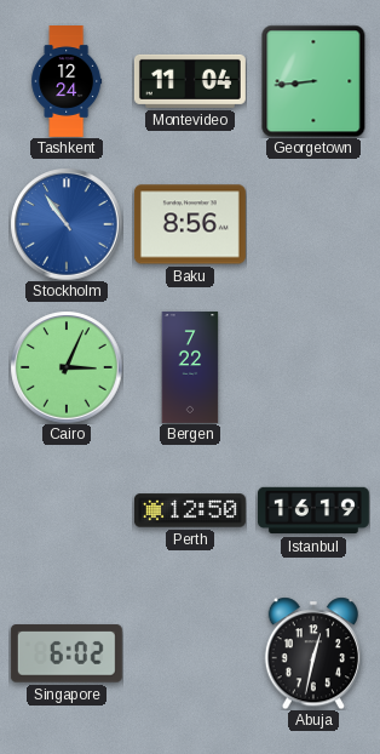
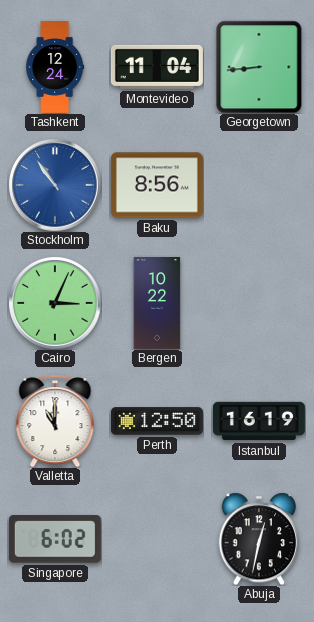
Bergen: 7:22 -> 10:22
Valletta: none -> 11:00
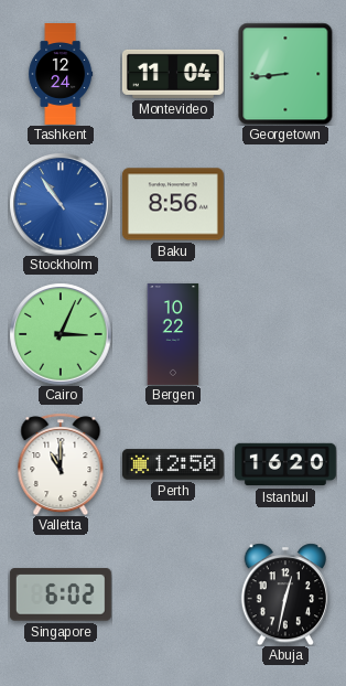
Istanbul: 16:19 -> 16:20
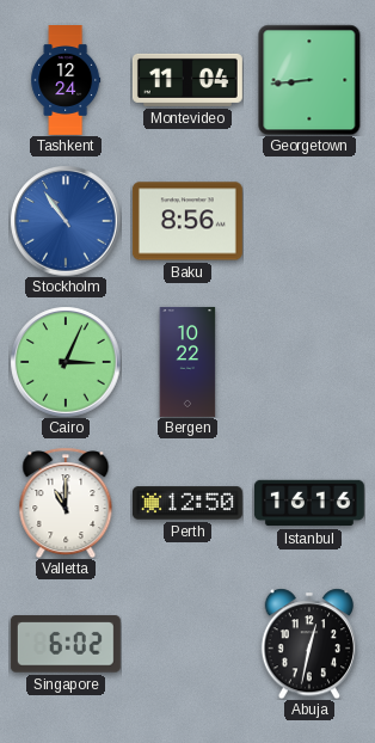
Istanbul: 16:20 -> 16:16
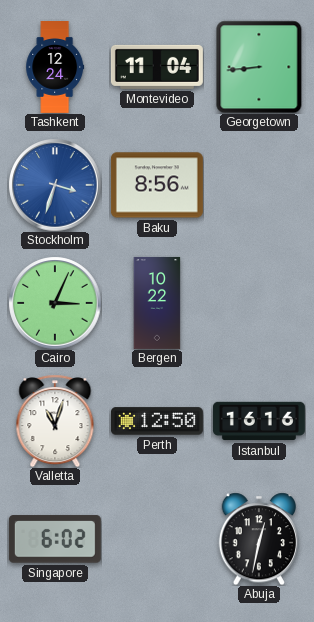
Stockholm: 10:54 -> 3:33
Valletta: 11:00 -> 11:03
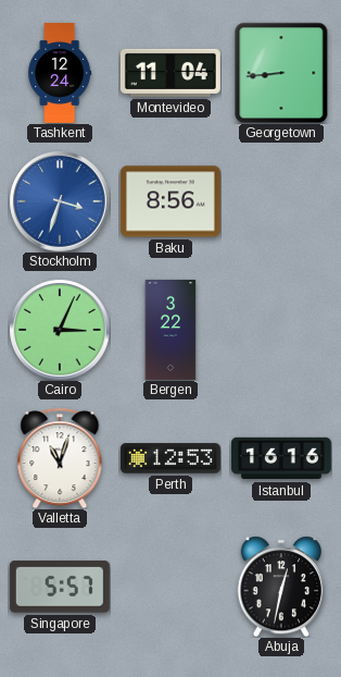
Bergen: 10:22 -> 3:22
Perth: 12:50 -> 12:53
Singapore: 6:02 -> 5:57
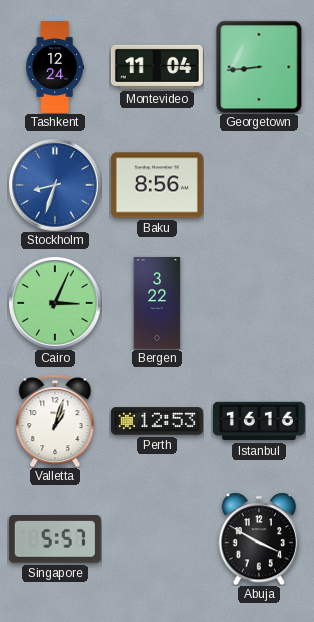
Stockholm: 3:33 -> 8:33
Valletta: 11:03 -> 1:03
Abuja: 12:32 -> 3:50
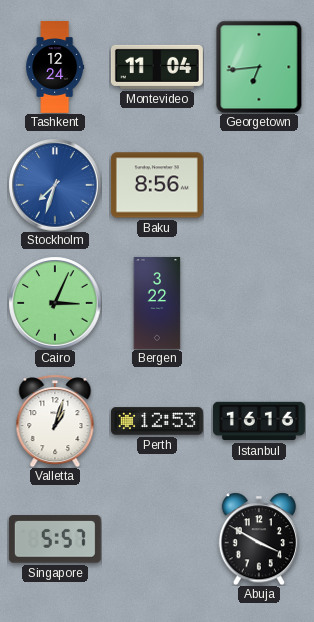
Georgetown: 8:44 -> 6:44
Stockholm: 8:33 -> 7:33
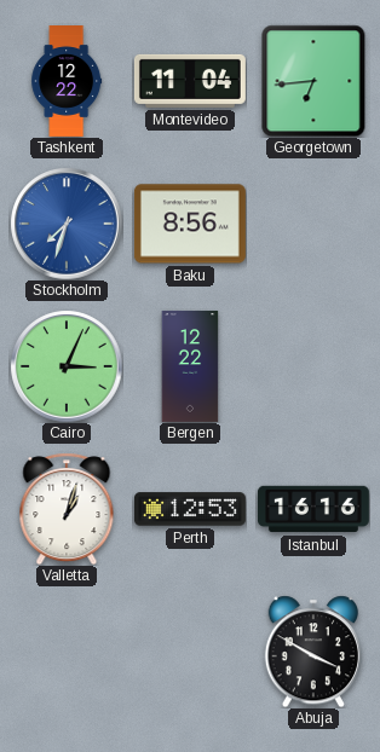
Tashkent: 12:24 -> 12:22
Bergen: 3:22 -> 12:22
Singapore: 5:57 -> none
